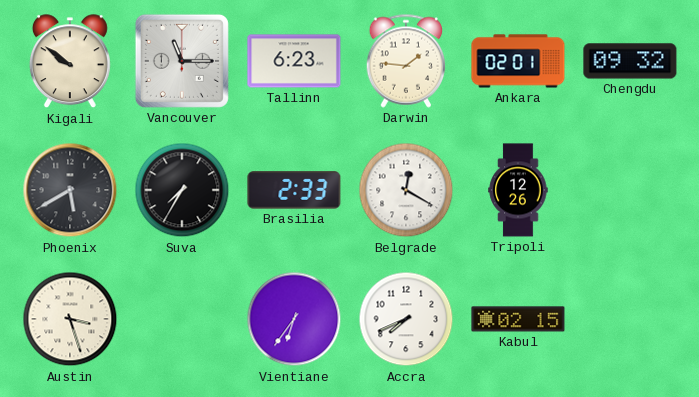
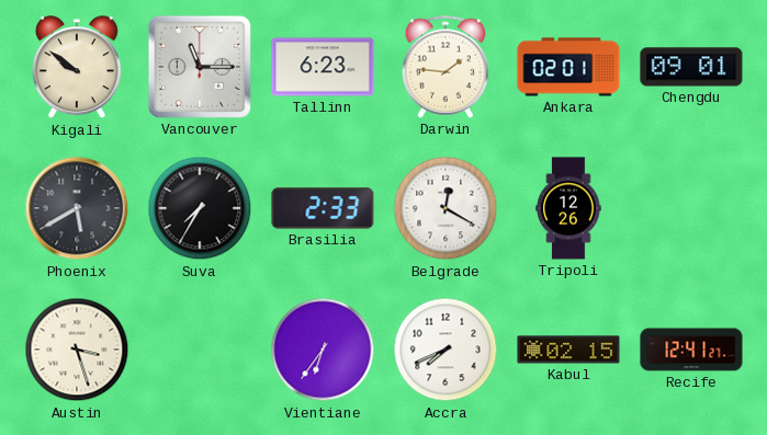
Chengdu: 09:32 -> 09:01
Recife: none -> 12:41
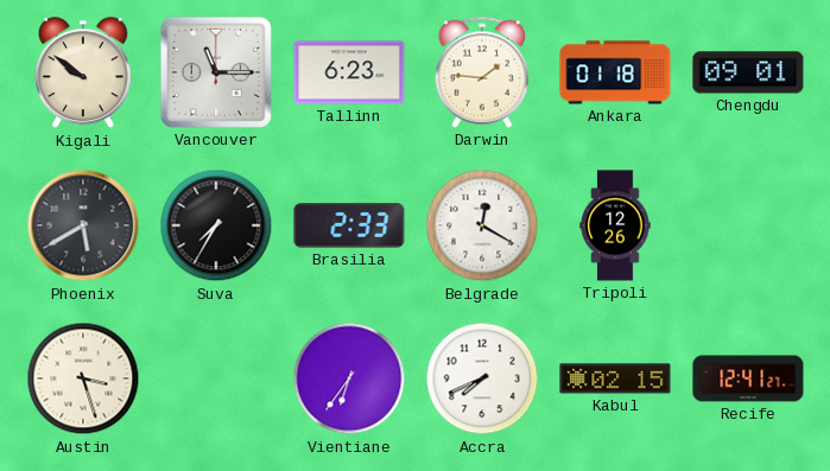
Ankara: 02:01 -> 01:18
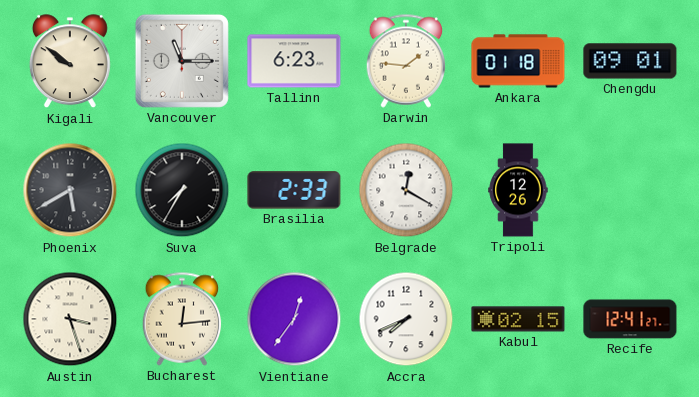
Bucharest: none -> 12:14
Vientiane: 6:36 -> 12:36
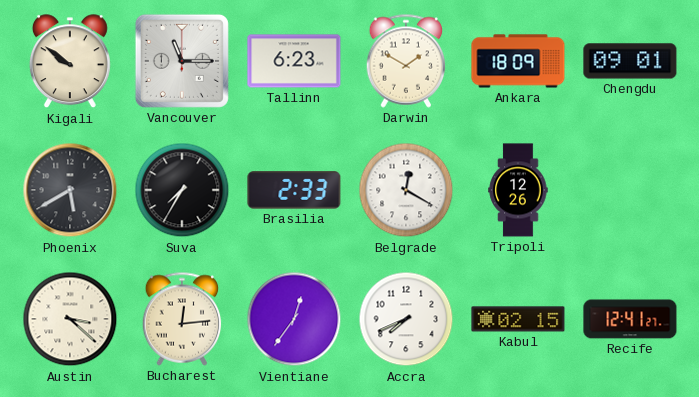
Darwin: 1:46 -> 1:50
Ankara: 01:18 -> 18:09
Austin: 3:27 -> 3:22
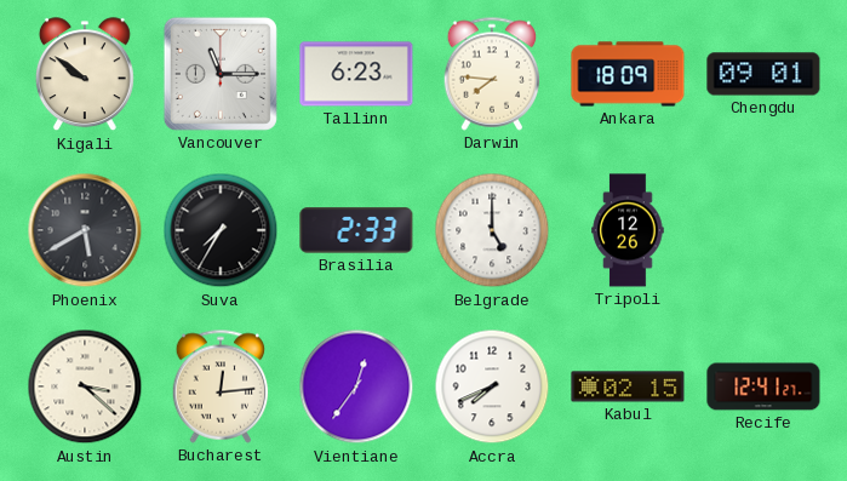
Darwin: 1:50 -> 7:46
Belgrade: 12:20 -> 5:00
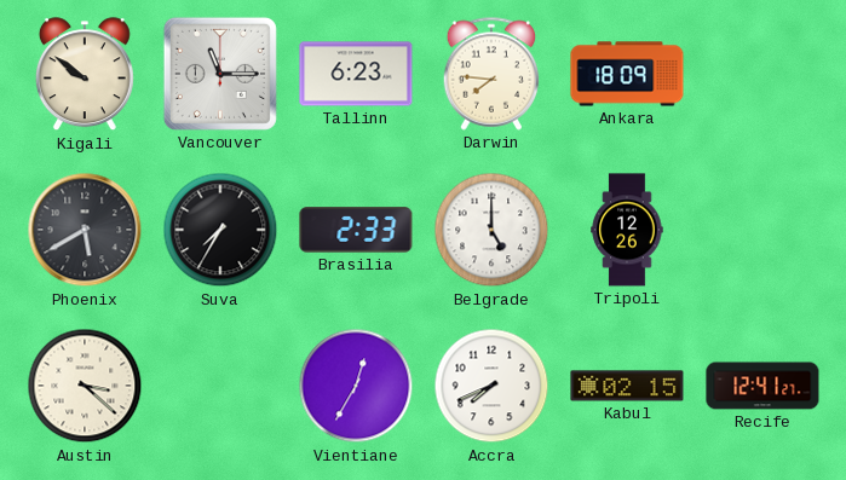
Chengdu: 09:01 -> none
Bucharest: 12:14 -> none
Vientiane: 12:36 -> 12:35
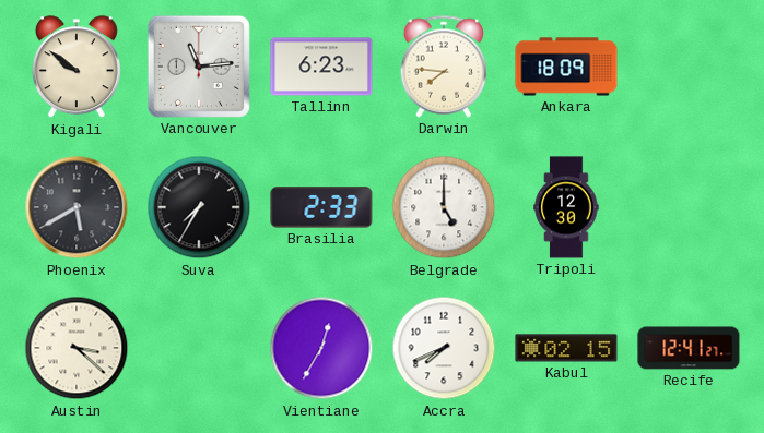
Vancouver: 11:15 -> 11:14
Tripoli: 12:26 -> 12:30
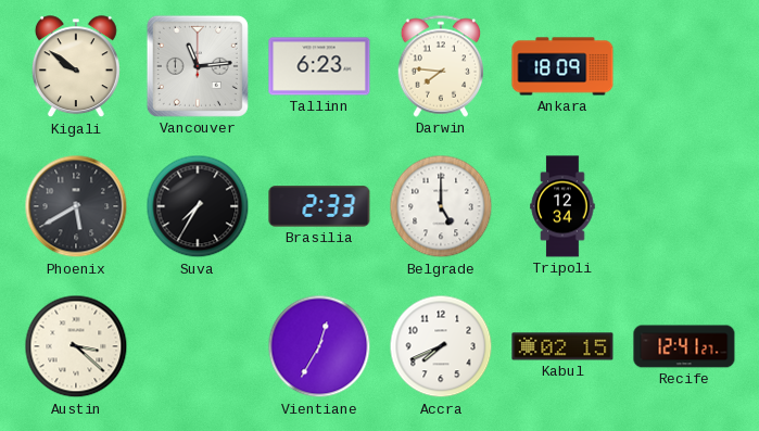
Tripoli: 12:30 -> 12:34
